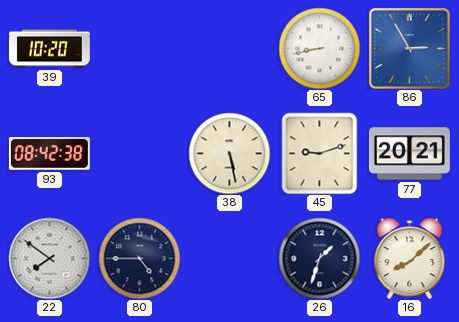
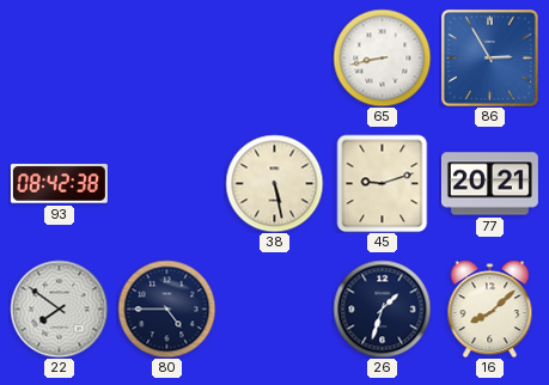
39: 10:20 -> none
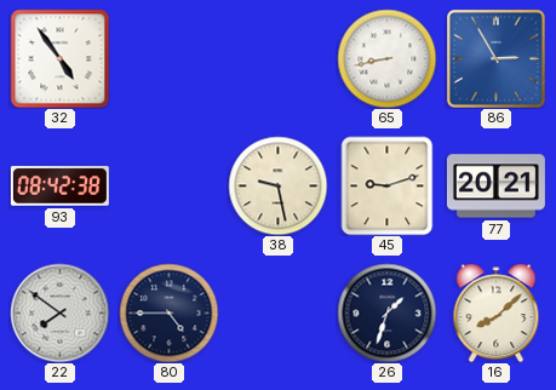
32: none -> 4:54
38: 5:28 -> 9:28
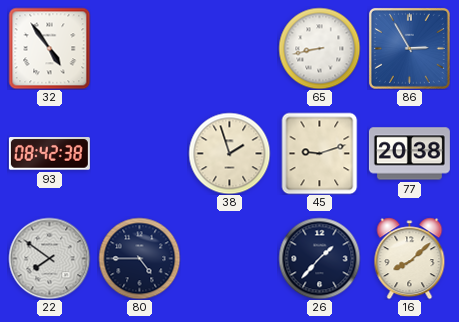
38: 9:28 -> 1:57
77: 20:21 -> 20:38
26: 1:33 -> 1:37
